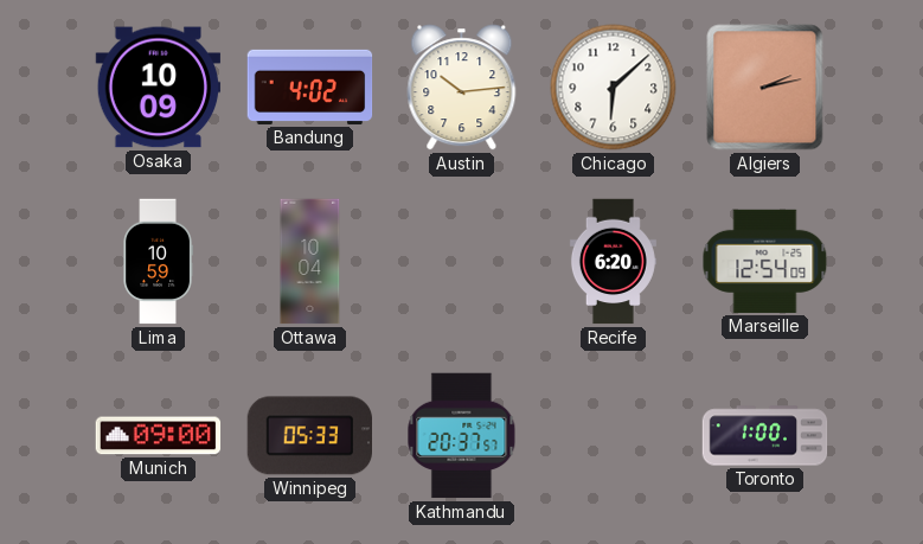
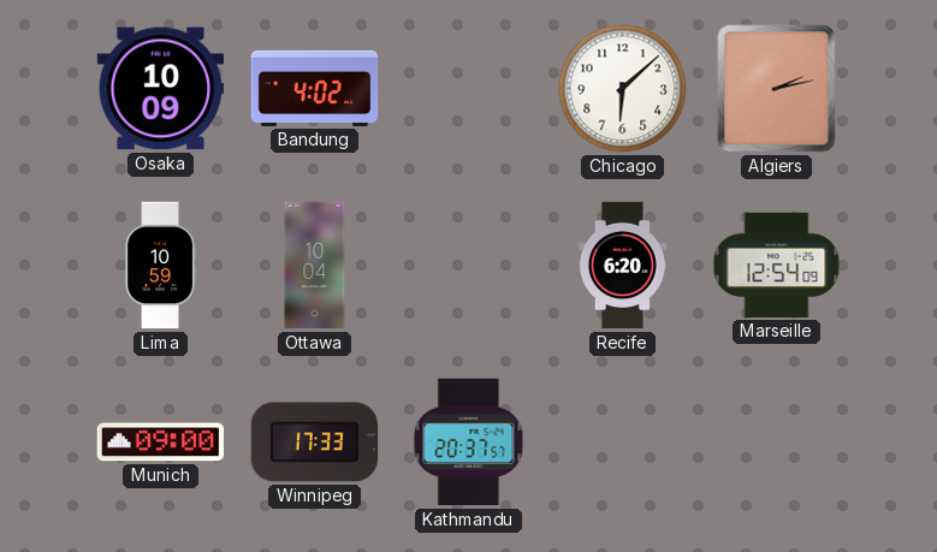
Austin: 10:14 -> none
Winnipeg: 05:33 -> 17:33
Toronto: 1:00 -> none
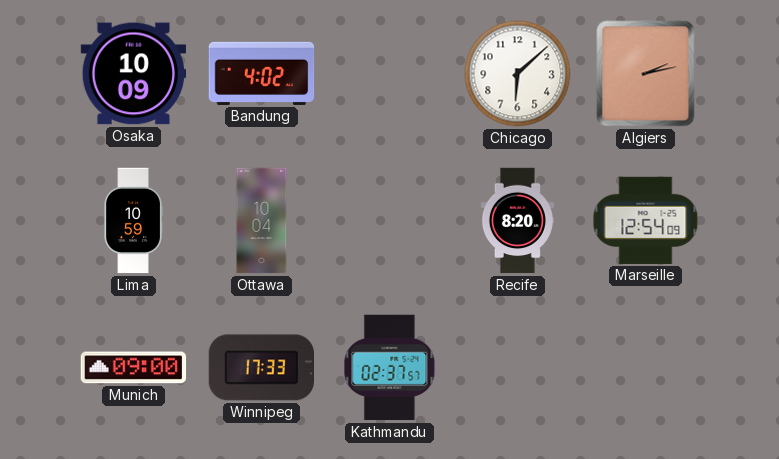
Recife: 6:20 -> 8:20
Kathmandu: 20:37 -> 02:37
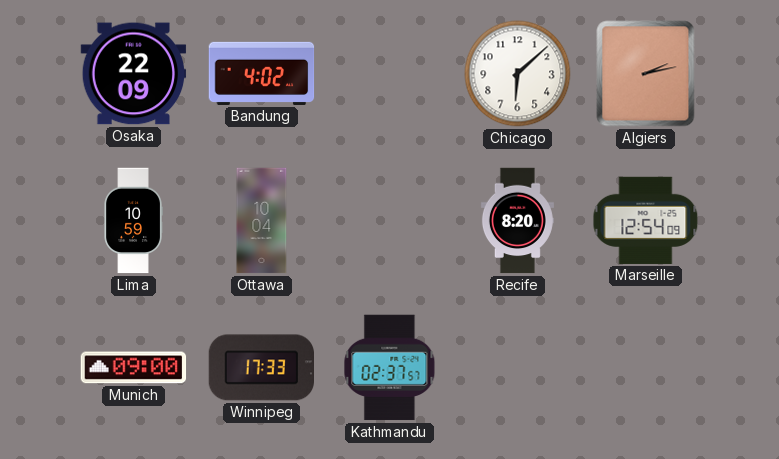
Osaka: 10:09 -> 22:09
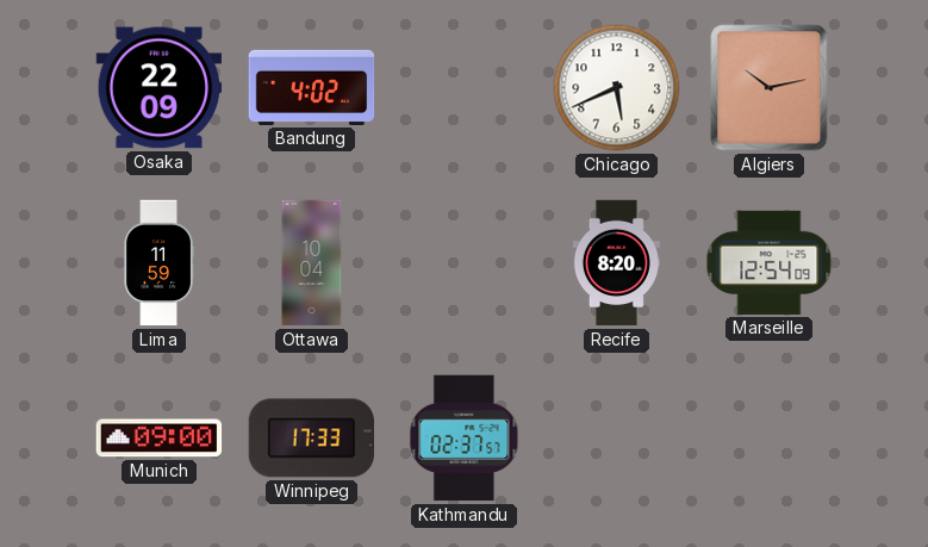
Chicago: 6:08 -> 5:41
Algiers: 2:13 -> 10:13
Lima: 10:59 -> 11:59
